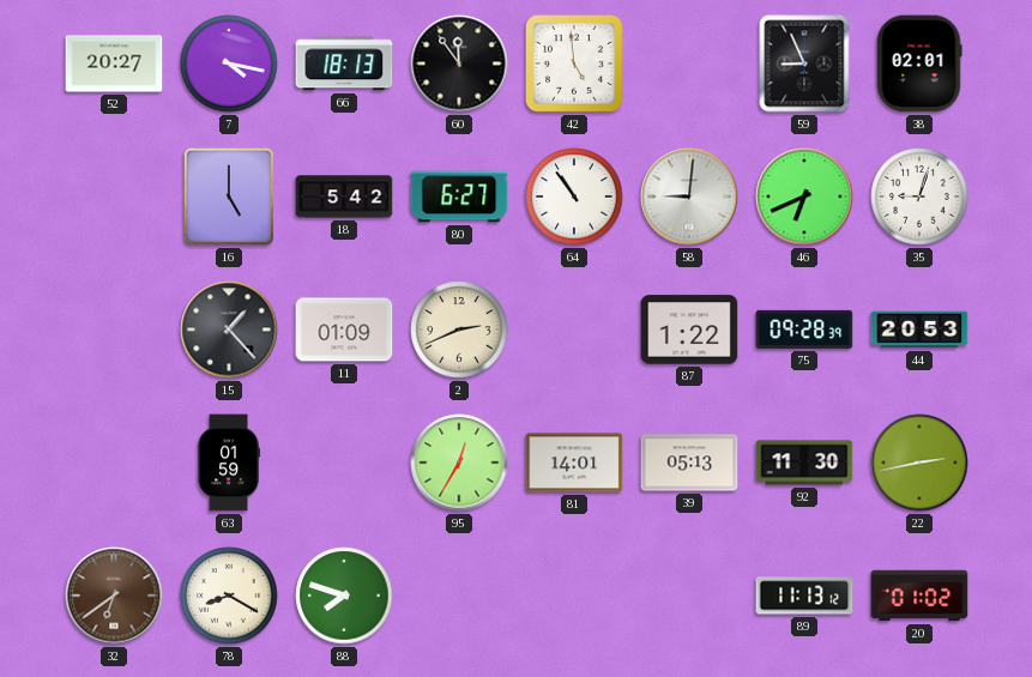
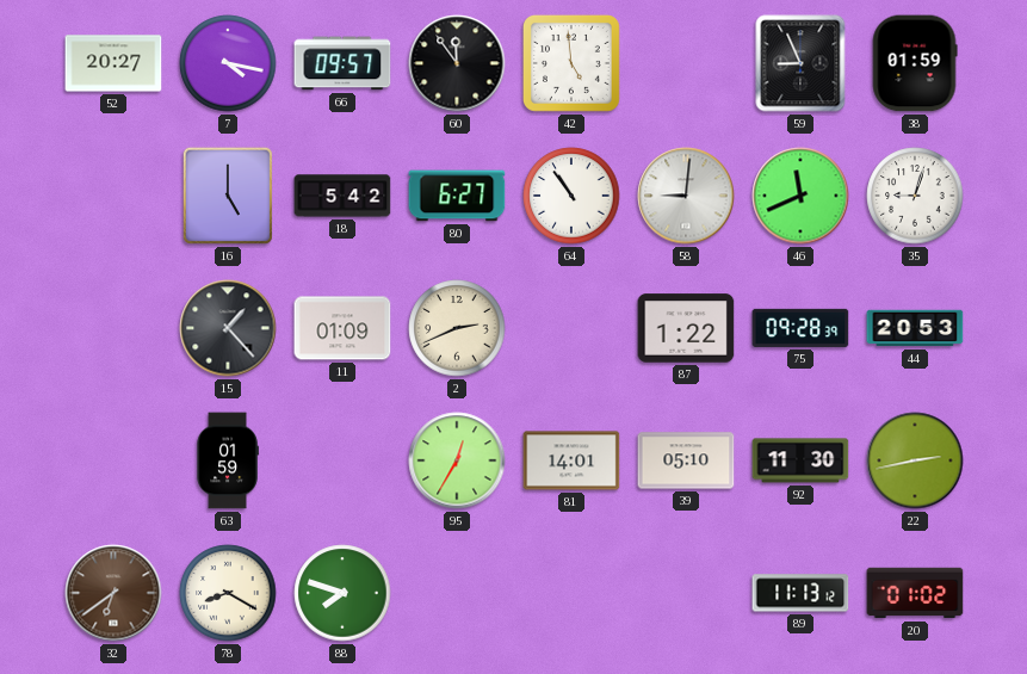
66: 18:13 -> 09:57
38: 02:01 -> 01:59
46: 6:41 -> 11:41
39: 05:13 -> 05:10
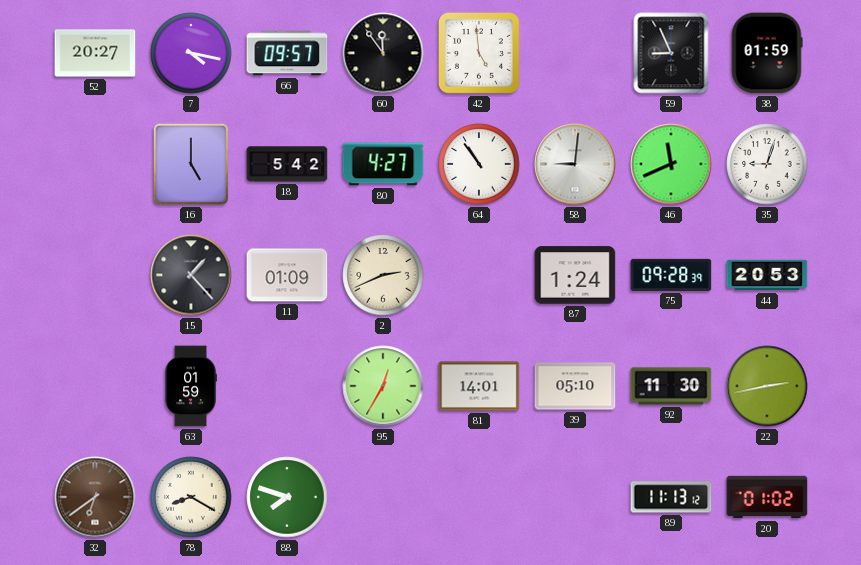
80: 6:27 -> 4:27
87: 1:22 -> 1:24
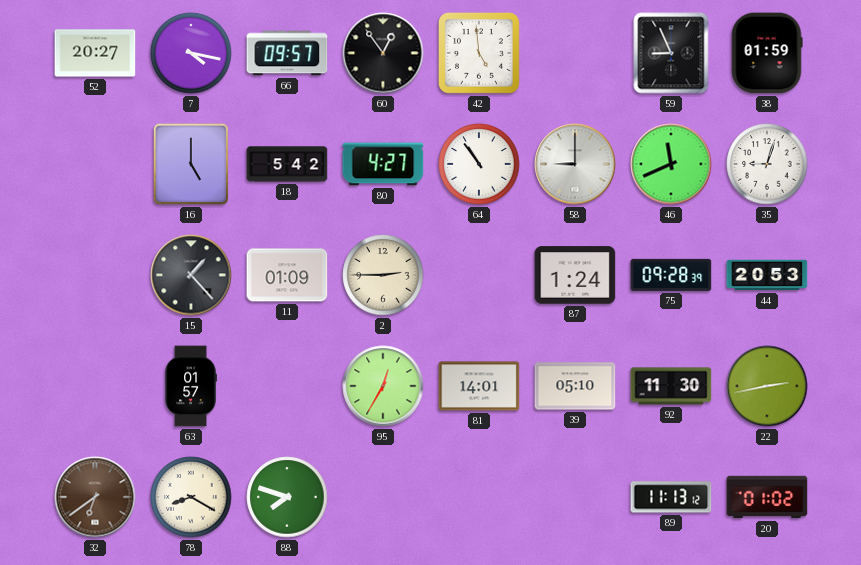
60: 11:54 -> 12:54
58: 9:01 -> 9:00
2: 2:41 -> 2:45
63: 01:59 -> 01:57
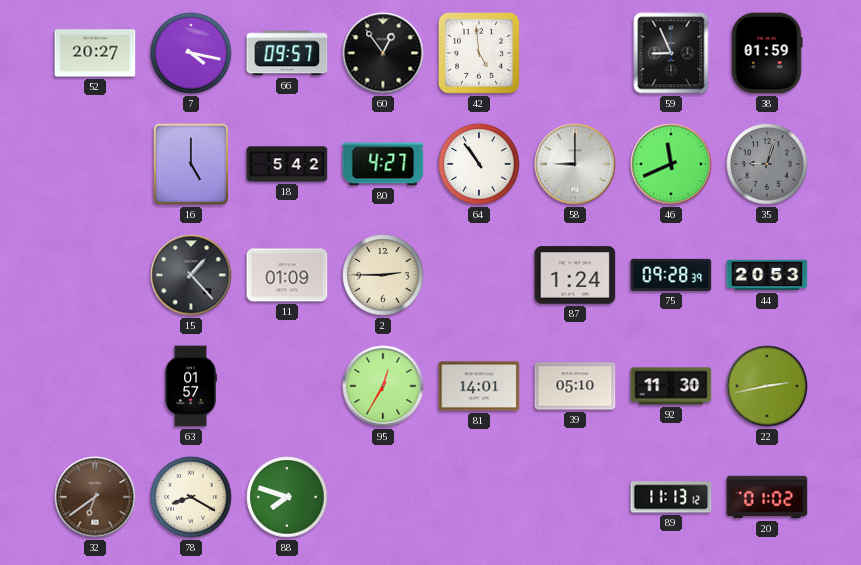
35 dial: white -> grey
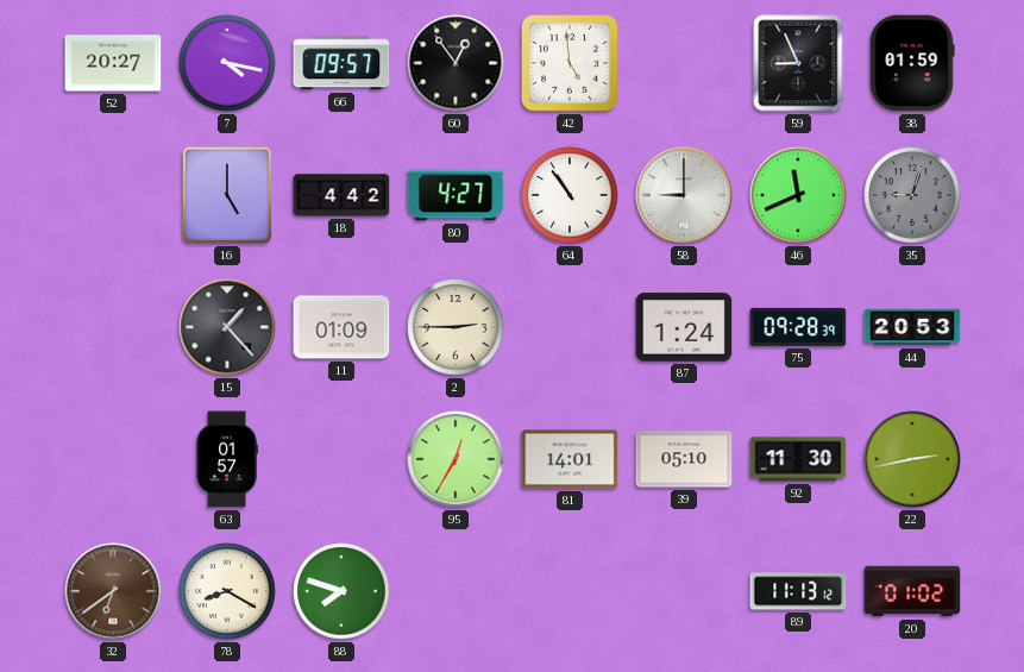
18: 5:42 -> 4:42
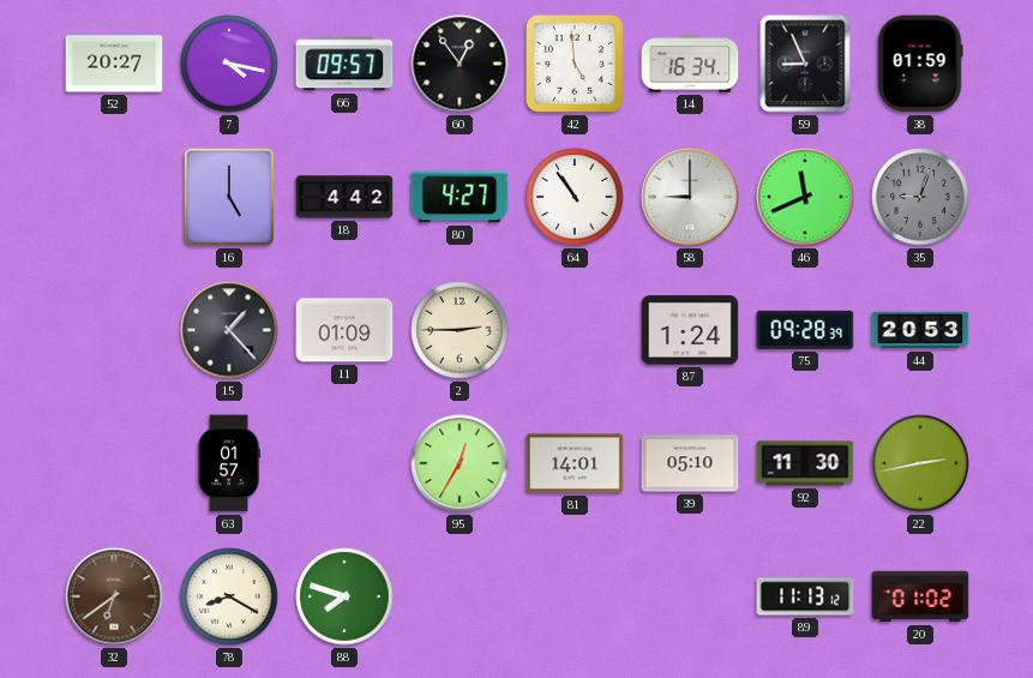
14: none -> 16:34
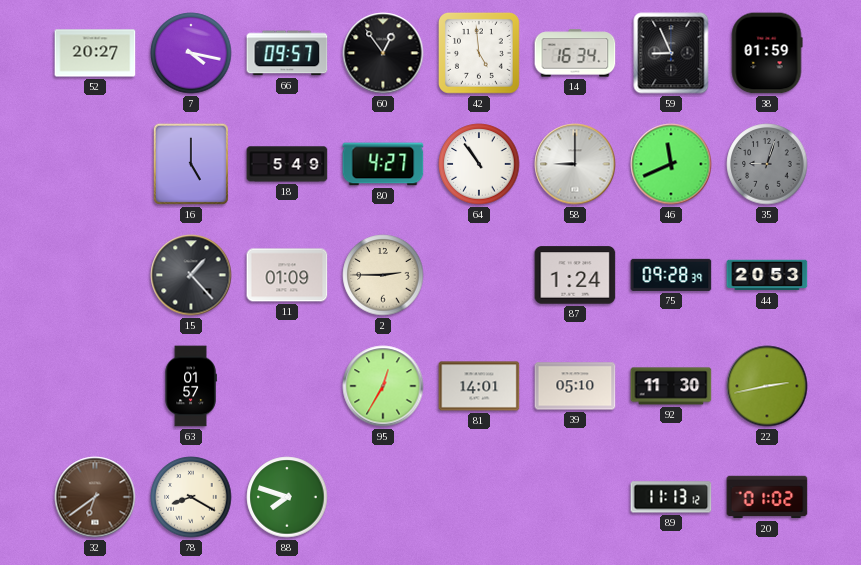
18: 4:42 -> 5:49
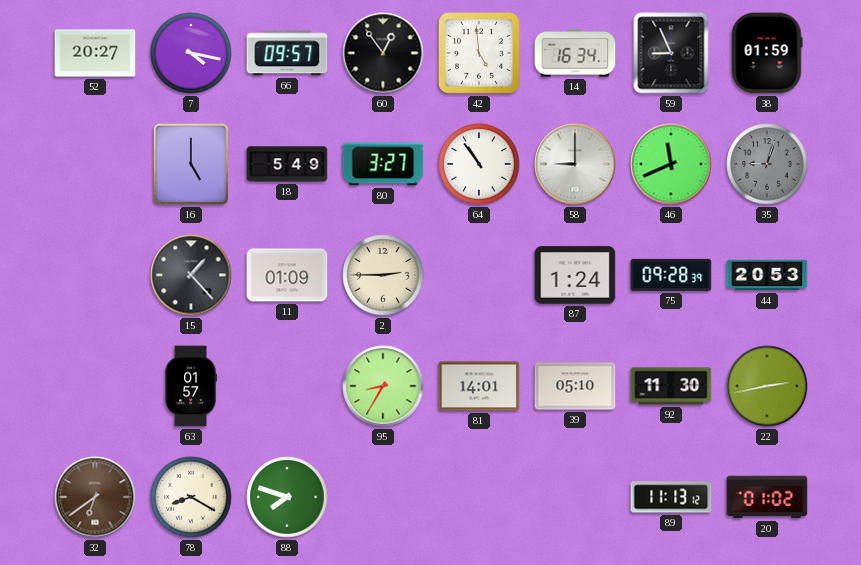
80: 4:27 -> 3:27
95: 12:35 -> 8:35
